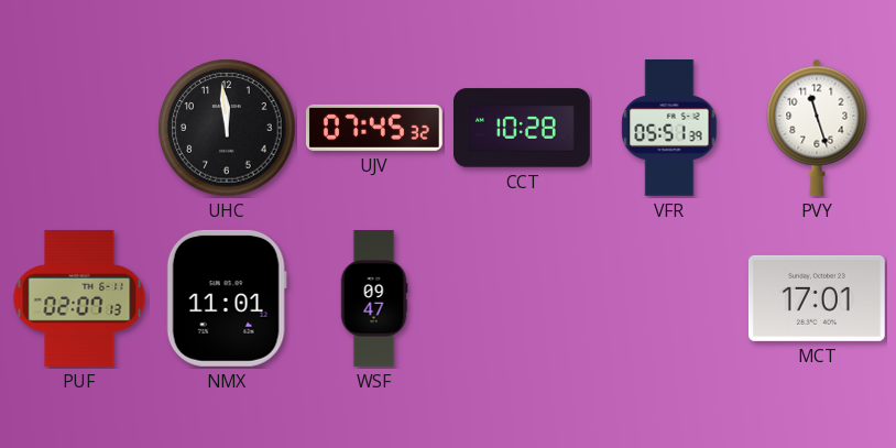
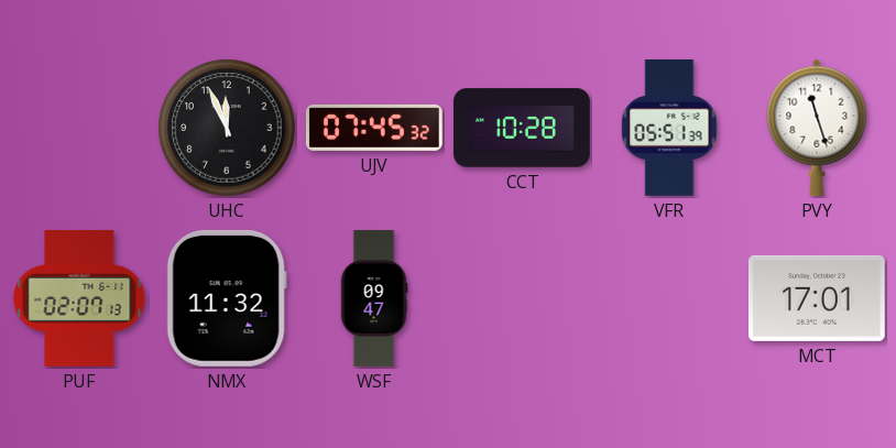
UHC: 11:59 -> 11:56
NMX: 11:01 -> 11:32
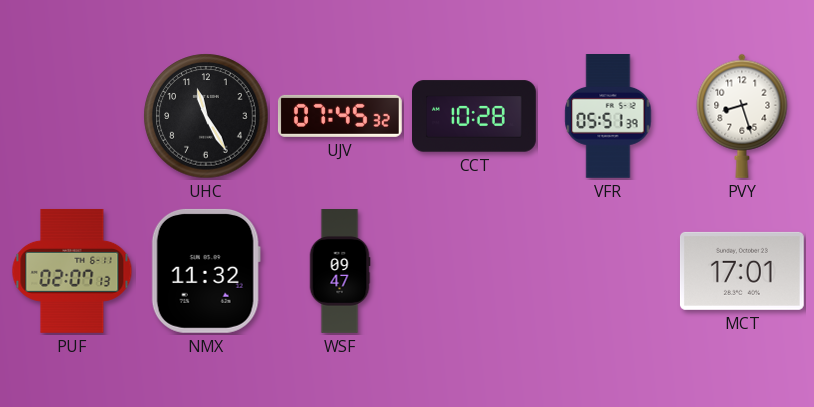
UHC: 11:56 -> 11:25
PVY: 11:27 -> 8:27
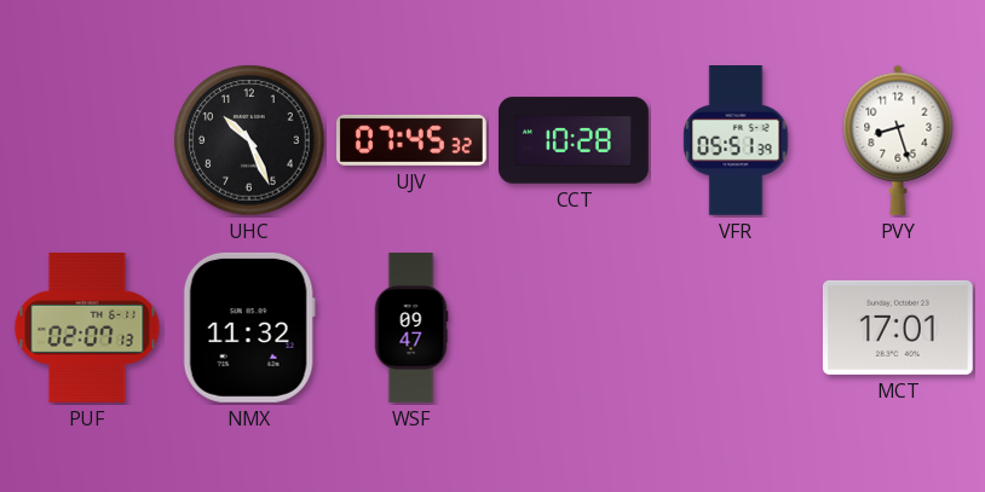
UHC: 11:25 -> 10:26
